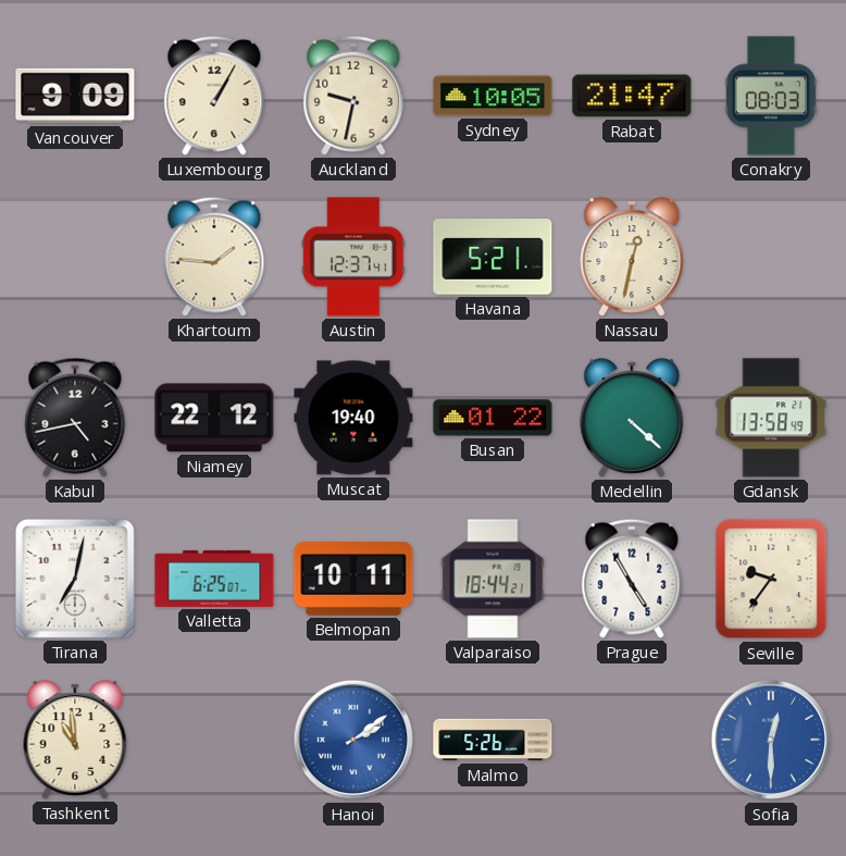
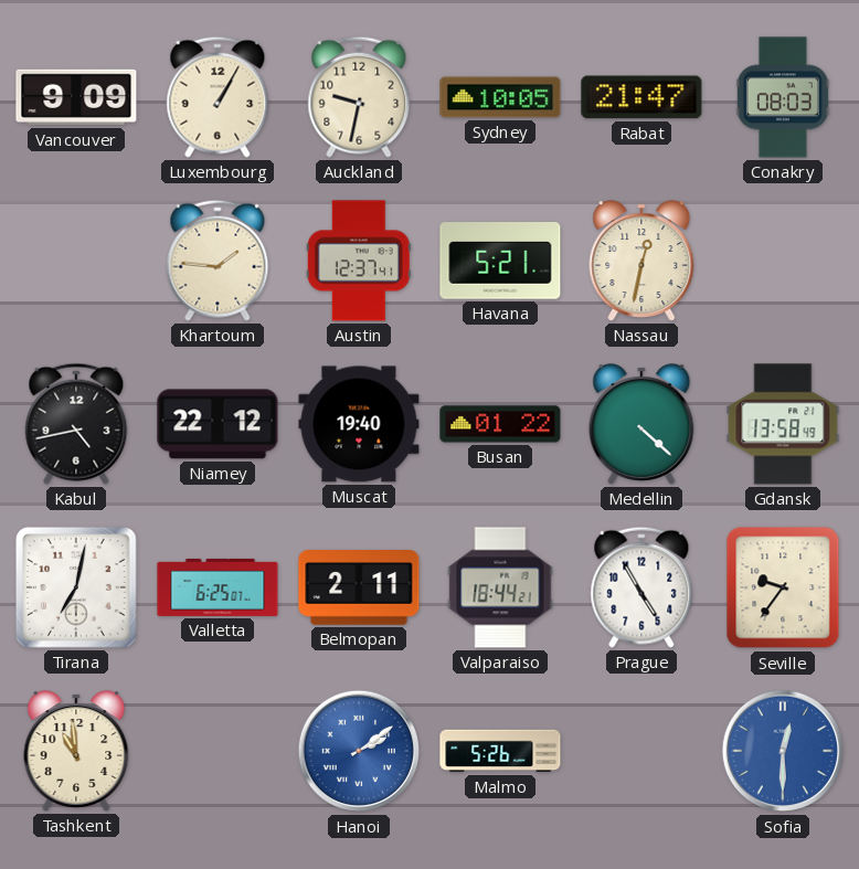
Belmopan: 10:11 -> 2:11
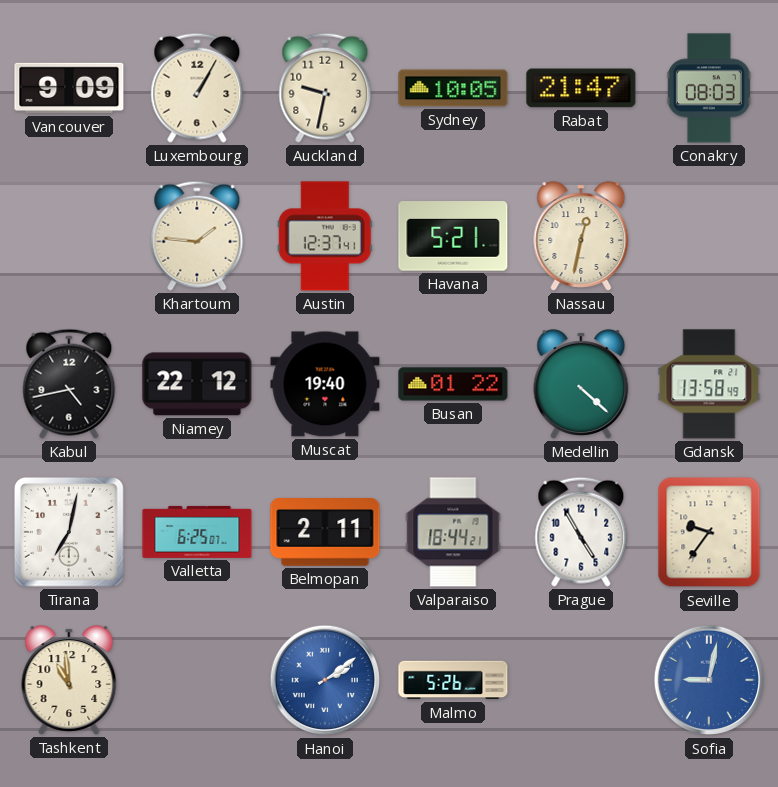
Sofia: 12:30 -> 9:02
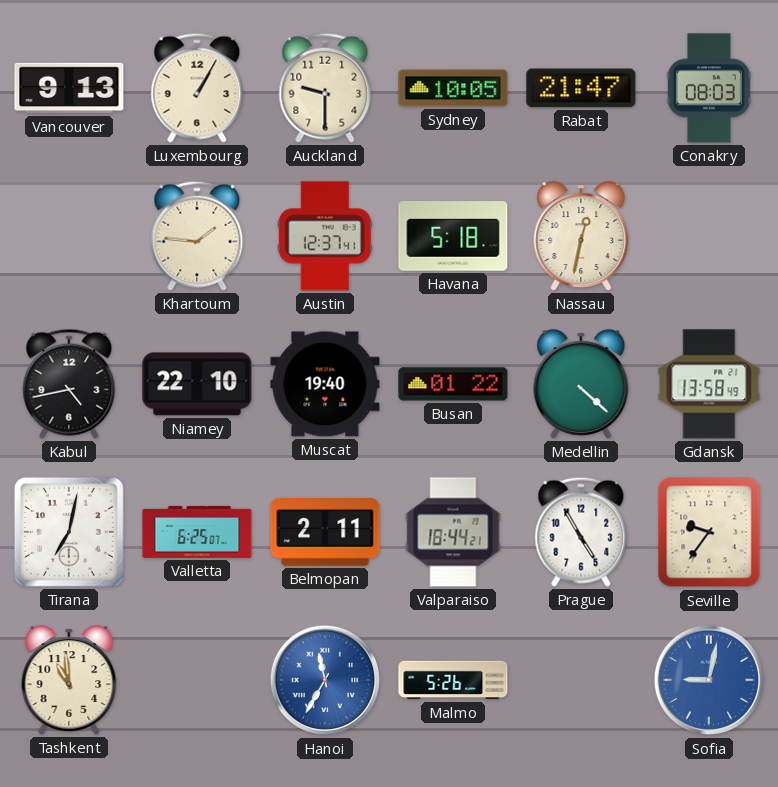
Vancouver: 9:09 -> 9:13
Auckland: 9:32 -> 9:30
Havana: 5:21 -> 5:18
Niamey: 22:12 -> 22:10
Hanoi: 2:09 -> 11:35
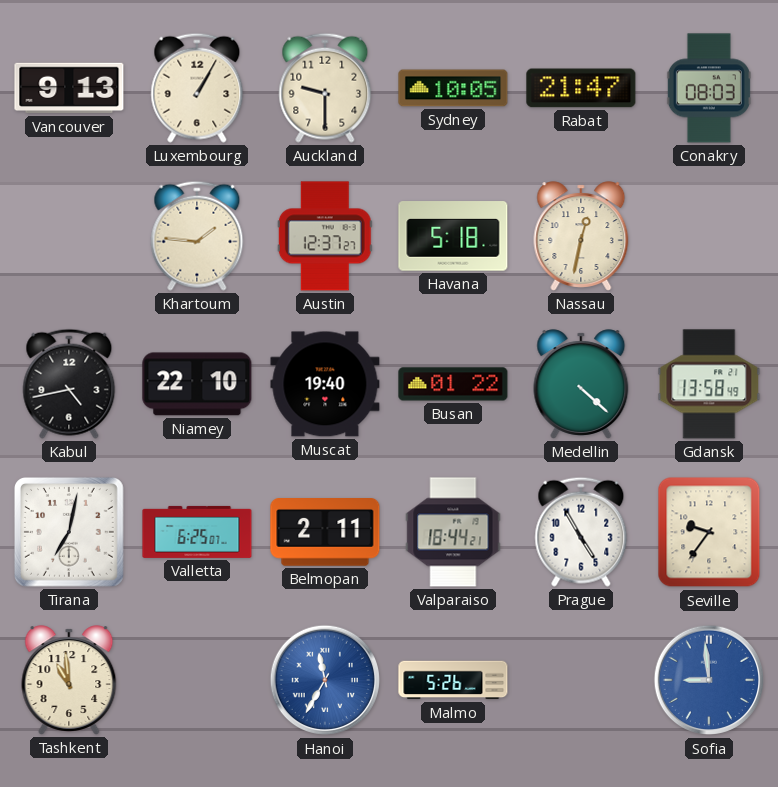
Austin: 12:37:41 -> 12:37:27
Sofia: 9:02 -> 8:59
